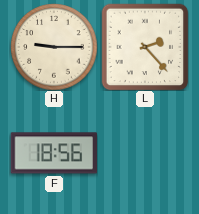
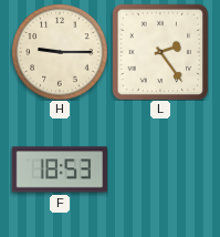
L: 2:23 -> 2:24
F: 18:56 -> 18:53
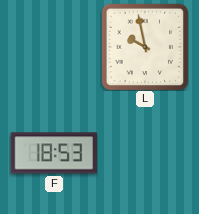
H: 9:15 -> none
L: 2:24 -> 9:58
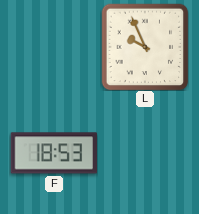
L: 9:58 -> 9:56
